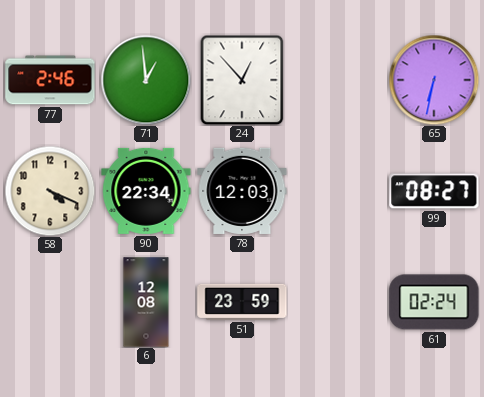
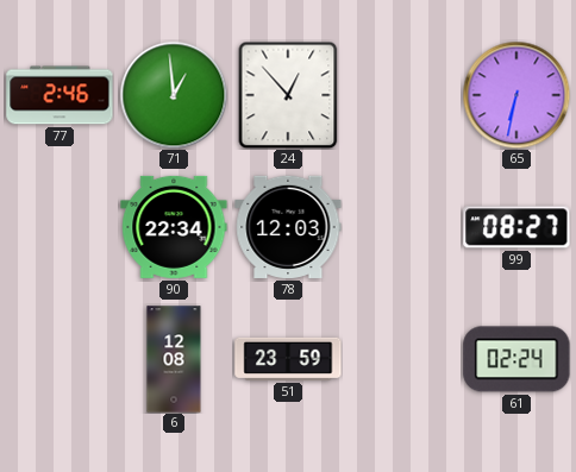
58: 4:19 -> none
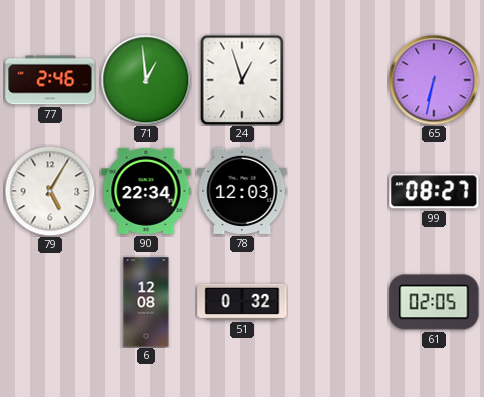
24: 12:53 -> 12:57
79: none -> 5:05
51: 23:59 -> 0:32
61: 02:24 -> 02:05
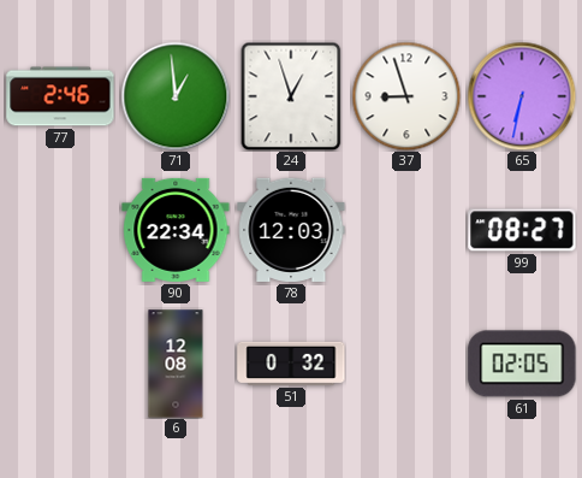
37: none -> 8:57
79: 5:05 -> none
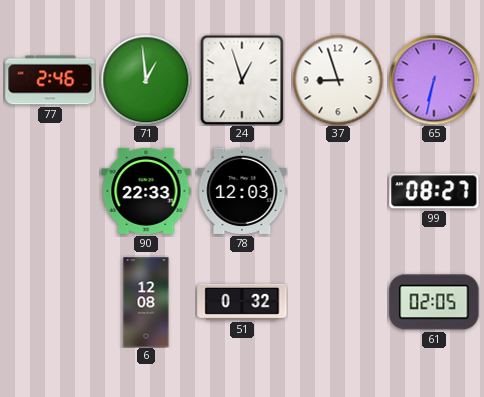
90: 22:34 -> 22:33
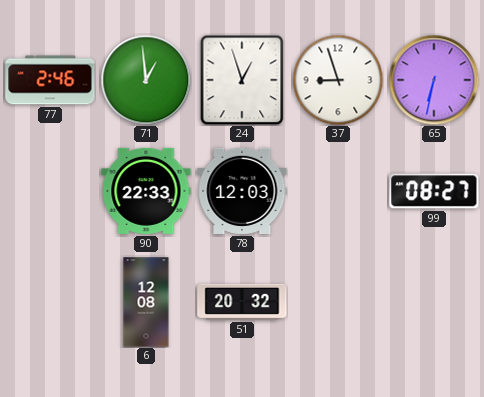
51: 0:32 -> 20:32
61: 02:05 -> none
